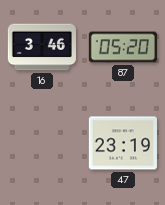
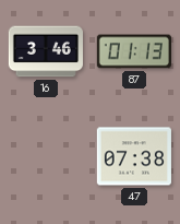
87: 05:20 -> 01:13
47: 23:19 -> 07:38
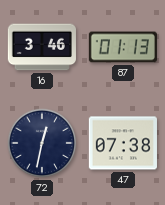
72: none -> 12:32
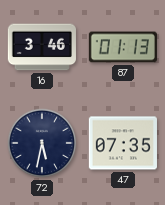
72: 12:32 -> 5:32
47: 07:38 -> 07:35
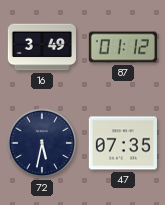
16: 3:46 -> 3:49
87: 01:13 -> 01:12
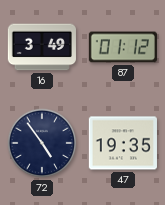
72: 5:32 -> 4:54
47: 07:35 -> 19:35
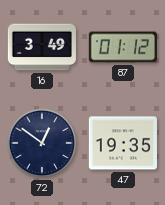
72: 4:54 -> 12:51
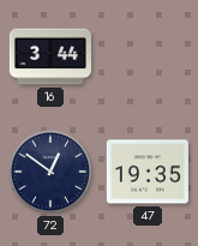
16: 3:49 -> 3:44
87: 01:12 -> none
